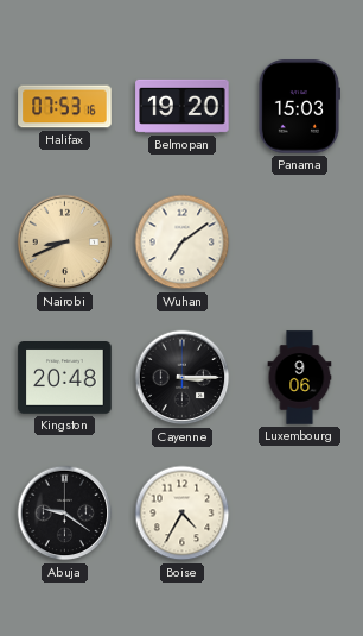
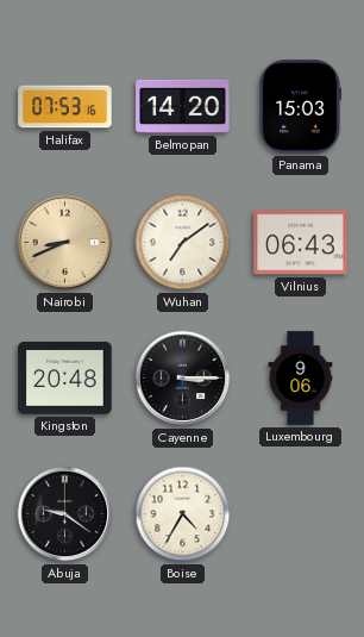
Belmopan: 19:20 -> 14:20
Vilnius: none -> 06:43
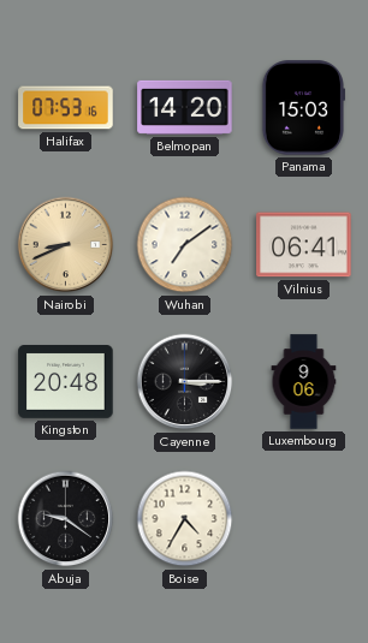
Vilnius: 06:43 -> 06:41
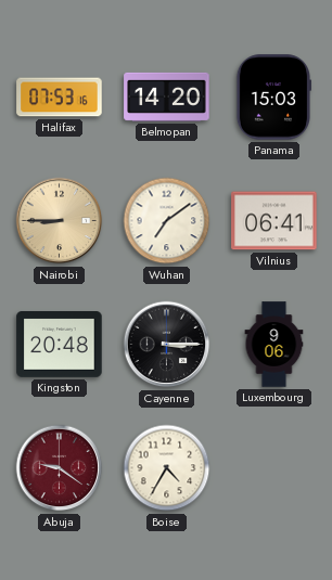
Nairobi: 8:41 -> 8:45
Abuja dial: black -> burgundy
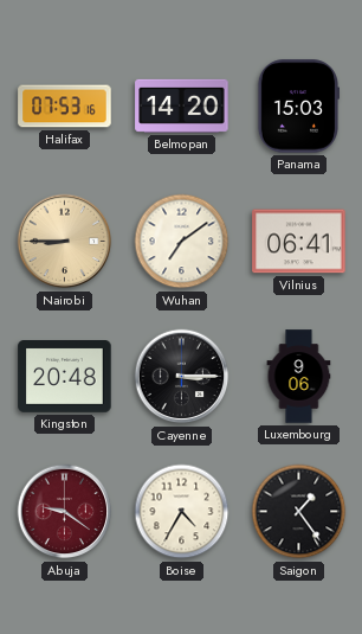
Saigon: none -> 1:24
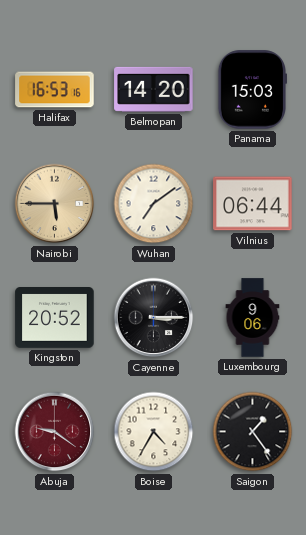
Halifax: 07:53 -> 16:53
Nairobi: 8:45 -> 5:45
Vilnius: 06:41 -> 06:44
Kingston: 20:48 -> 20:52
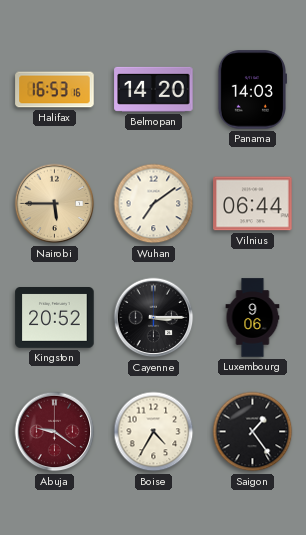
Panama: 15:03 -> 14:03
